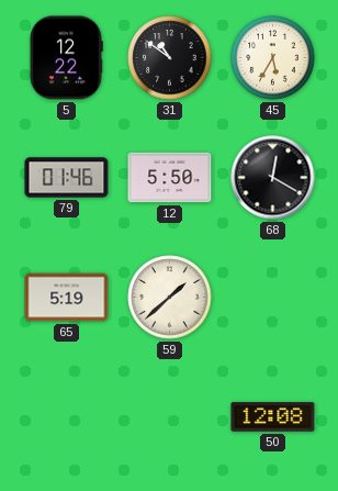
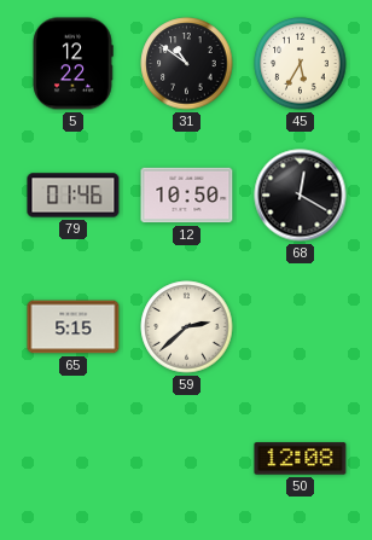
12: 5:50 -> 10:50
65: 5:19 -> 5:15
59: 1:38 -> 2:38
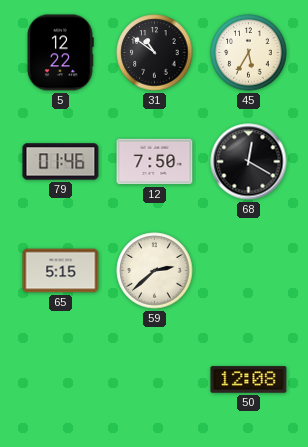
12: 10:50 -> 7:50
